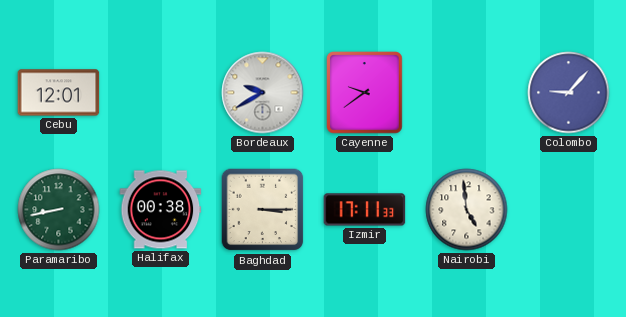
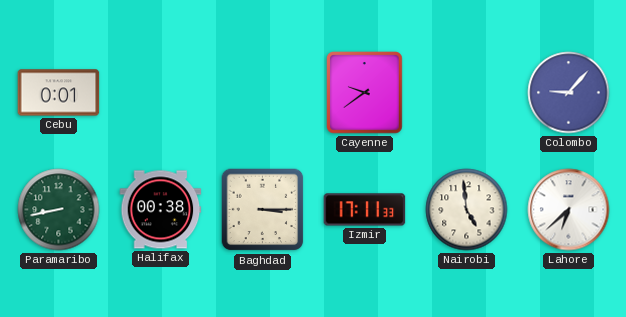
Cebu: 12:01 -> 0:01
Bordeaux: 9:40 -> none
Lahore: none -> 6:38
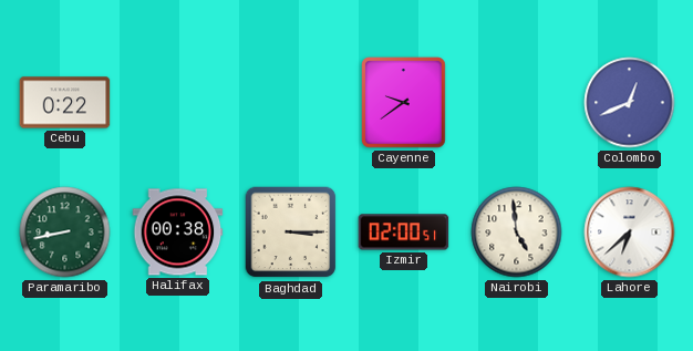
Cebu: 0:01 -> 0:22
Colombo: 9:07 -> 12:41
Izmir: 17:11 -> 02:00
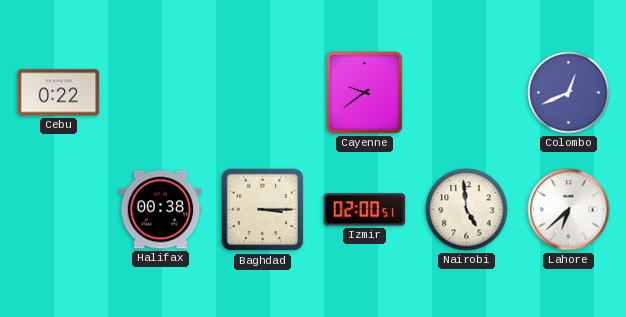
Paramaribo: 8:43 -> none
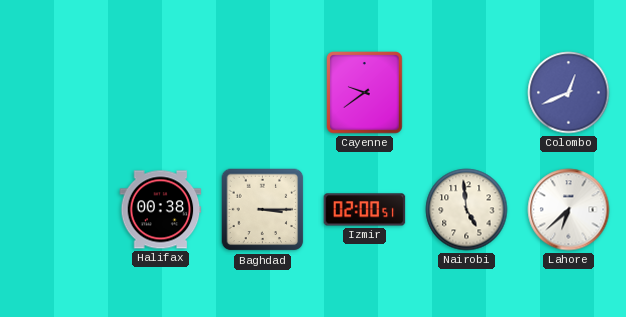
Cebu: 0:22 -> none
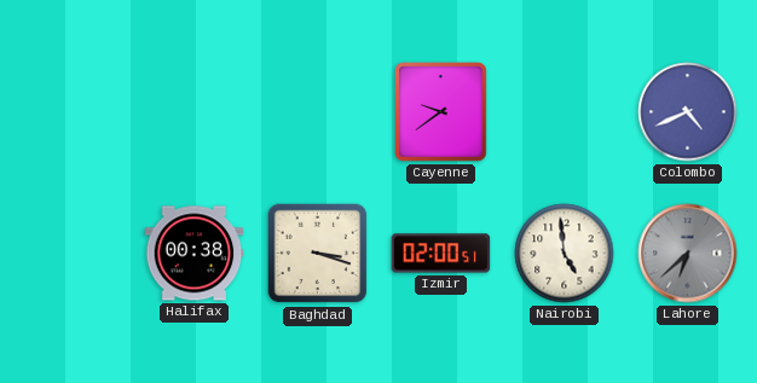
Colombo: 12:41 -> 4:41
Baghdad: 3:15 -> 3:18
Lahore dial: white -> grey
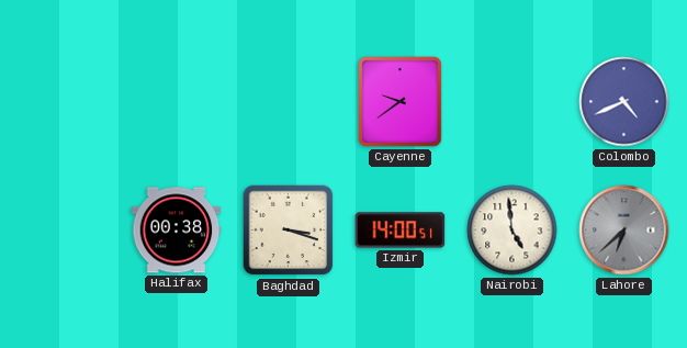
Izmir: 02:00 -> 14:00
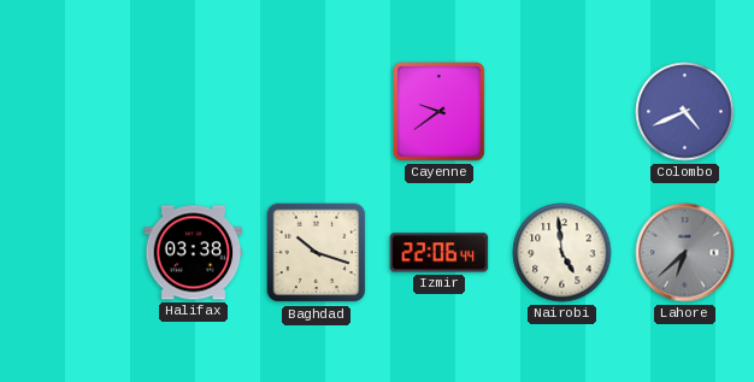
Halifax: 00:38 -> 03:38
Baghdad: 3:18 -> 10:18
Izmir: 14:00 -> 22:06
